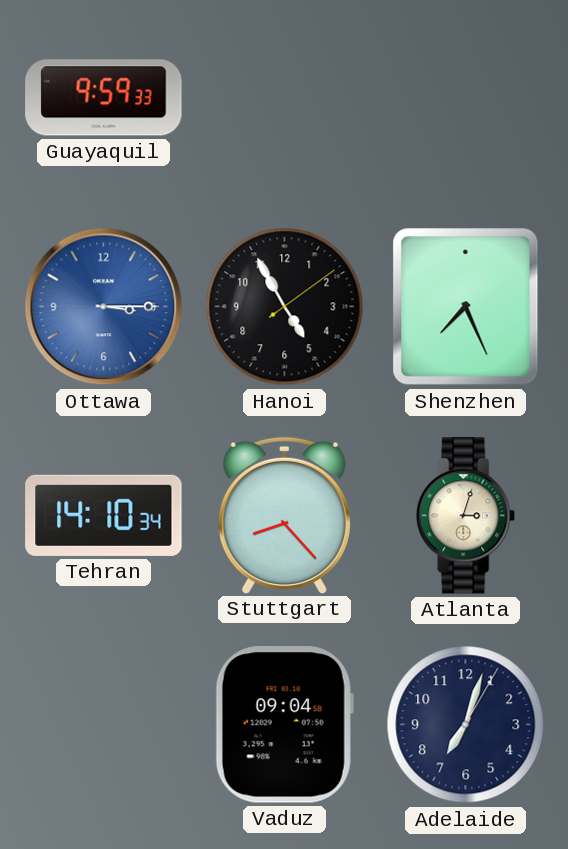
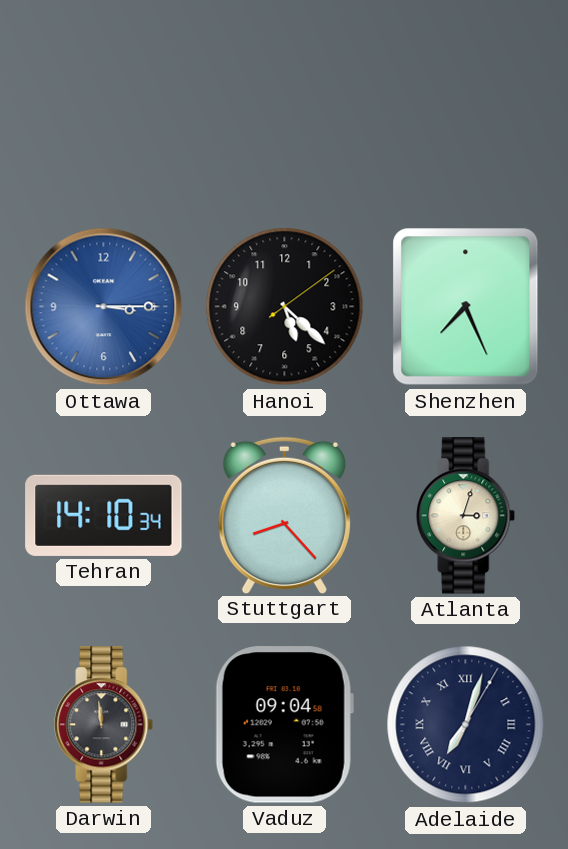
Guayaquil: 9:59 -> none
Hanoi: 4:55 -> 5:22
Darwin: none -> 11:59
Adelaide numerals: Arabic -> Roman
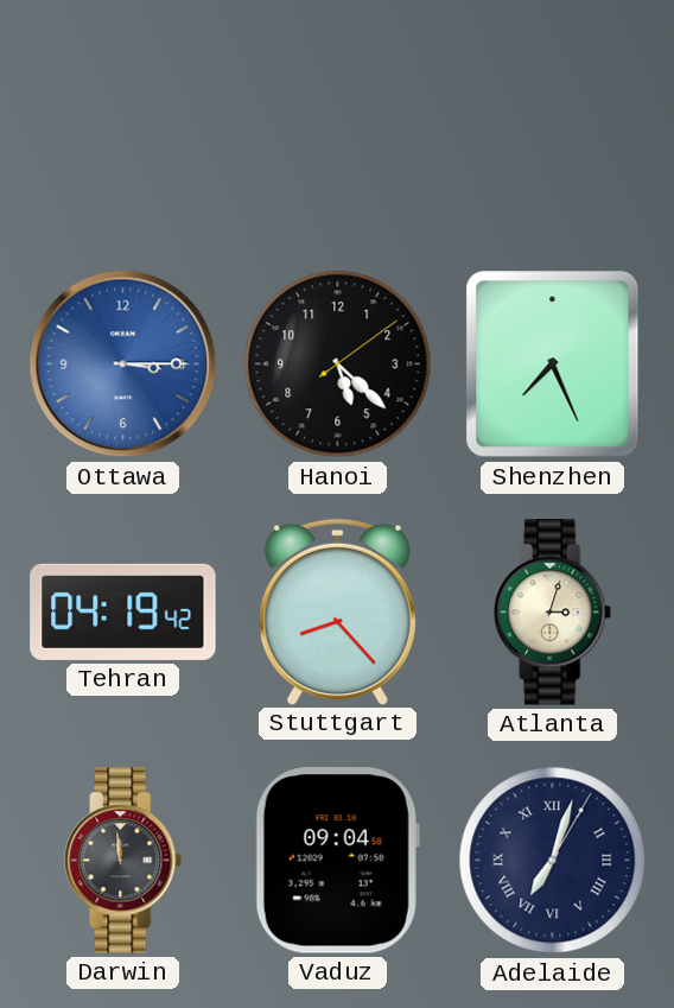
Tehran: 14:10 -> 04:19
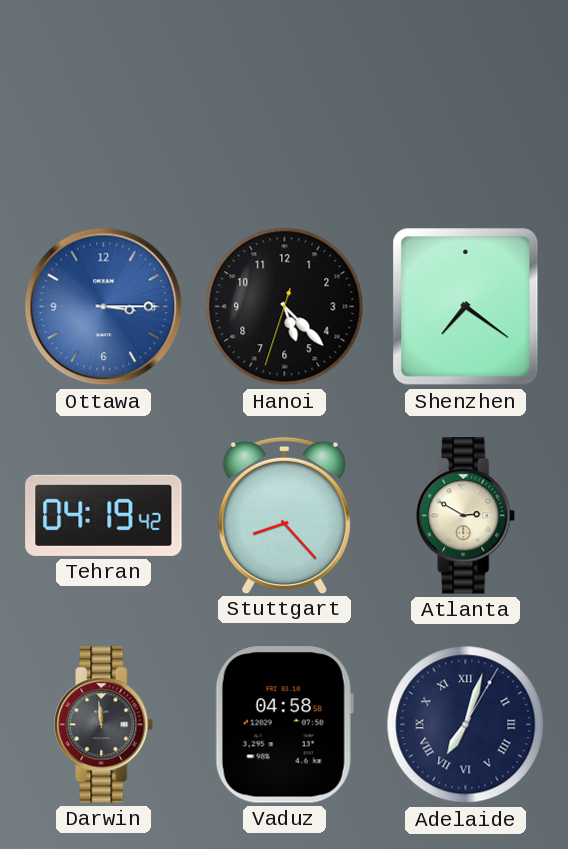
Hanoi: 5:22:09 -> 5:22:33
Shenzhen: 7:26 -> 7:21
Atlanta: 3:03 -> 2:50
Vaduz: 09:04 -> 04:58
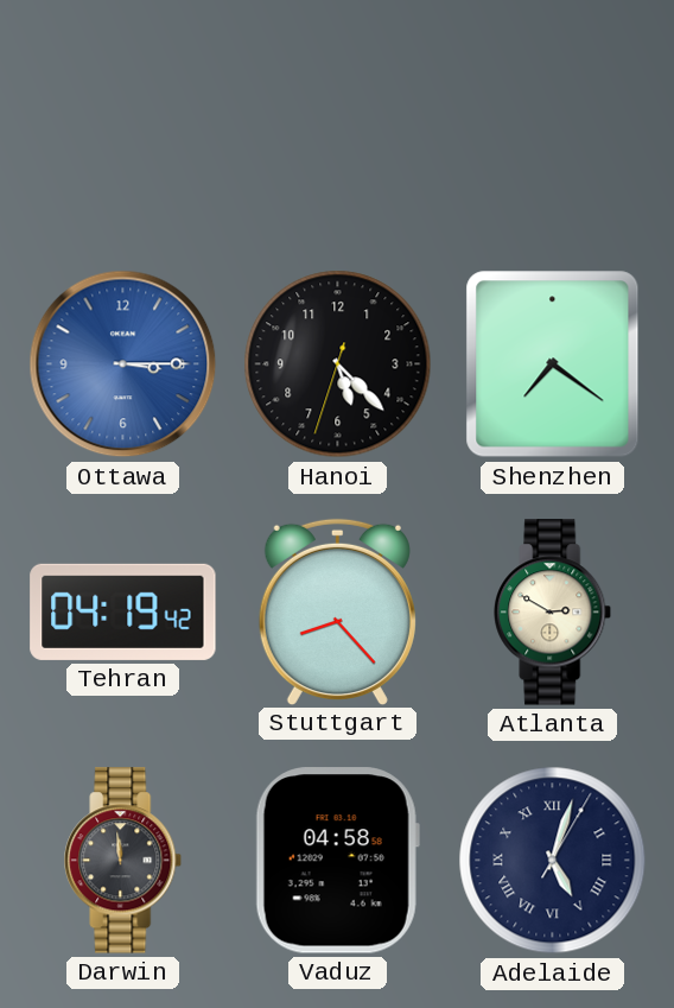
Adelaide: 7:03 -> 5:03
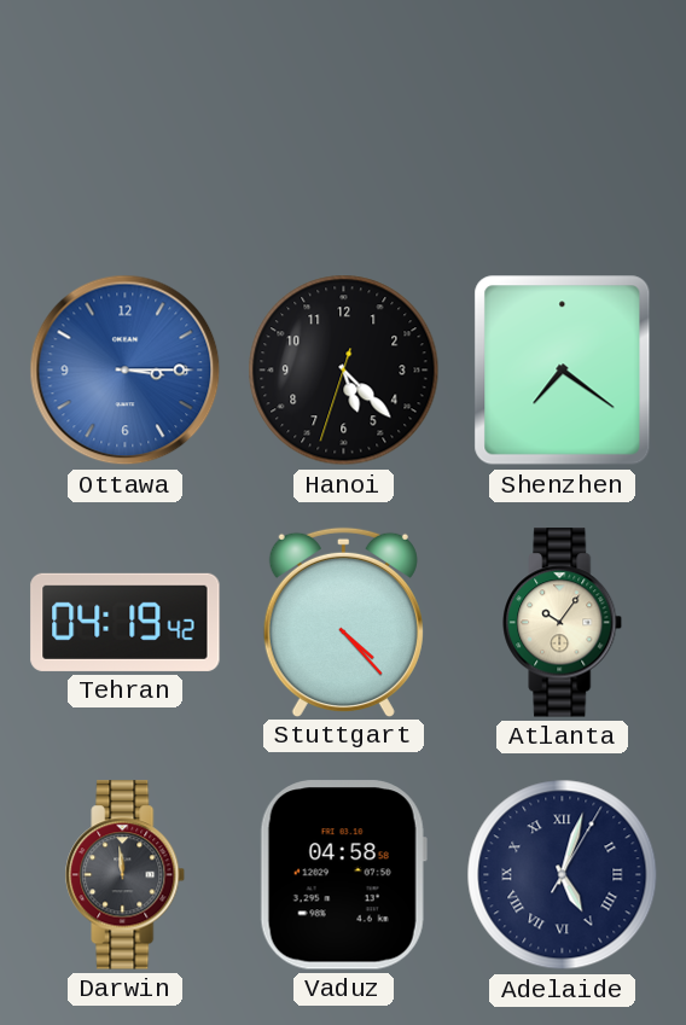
Stuttgart: 8:23 -> 4:23
Atlanta: 2:50 -> 10:06
